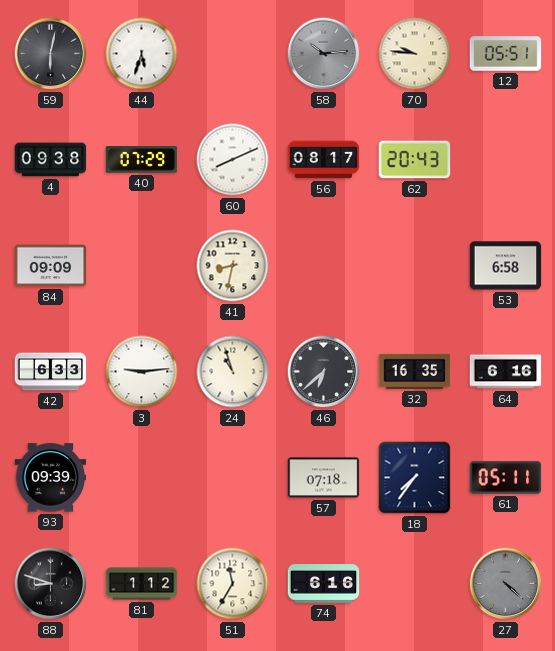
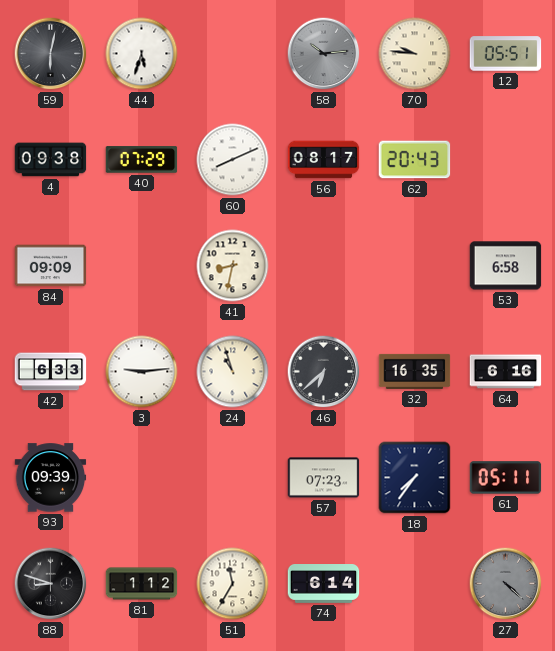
57: 07:18 -> 07:23
74: 6:16 -> 6:14
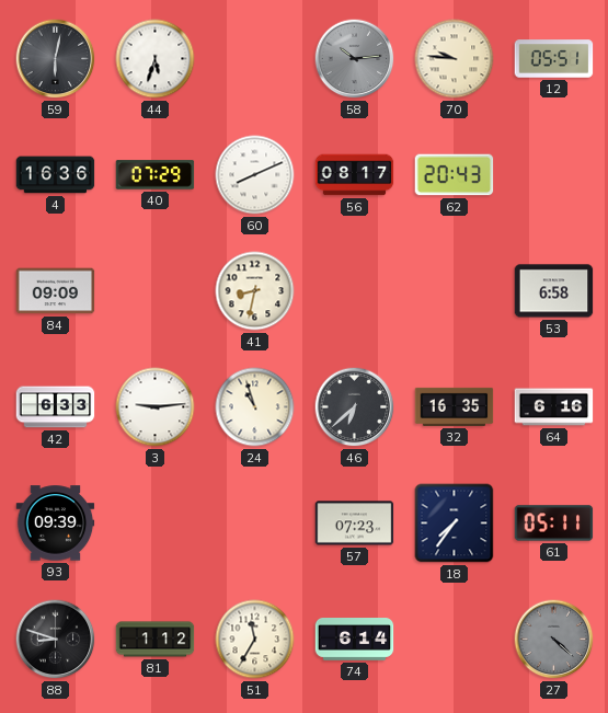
4: 09:38 -> 16:36
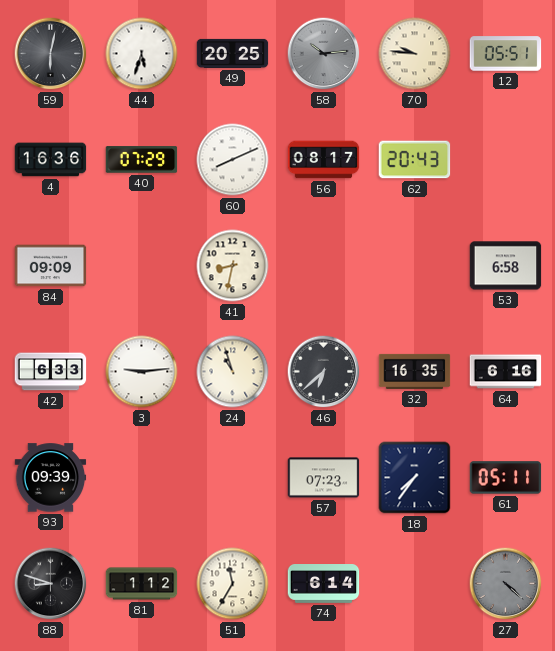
49: none -> 20:25
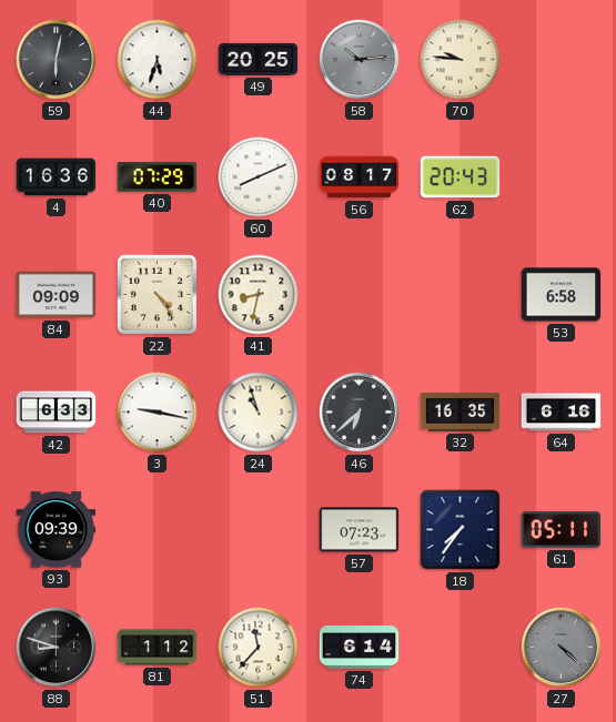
12: 05:51 -> none
22: none -> 4:24
3: 9:14 -> 9:17
51: 11:35 -> 11:37
